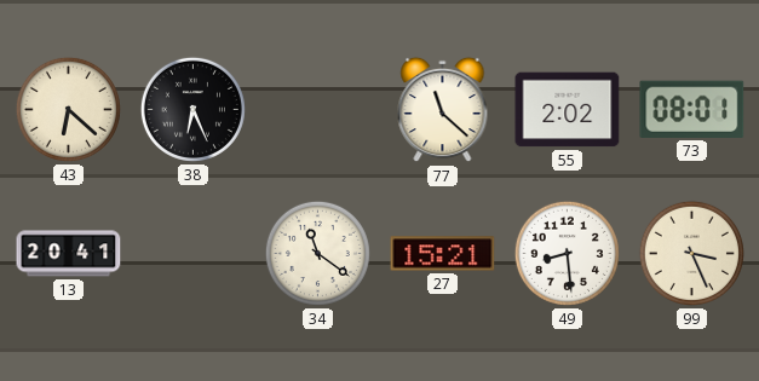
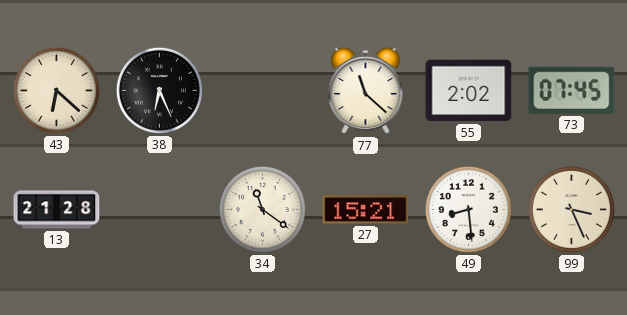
73: 08:01 -> 07:45
13: 20:41 -> 21:28
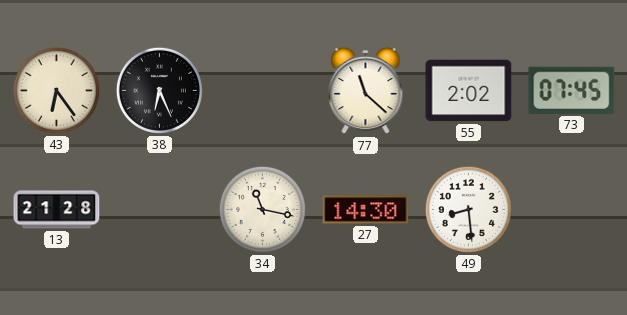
43: 6:22 -> 6:24
34: 11:21 -> 11:17
27: 15:21 -> 14:30
99: 3:26 -> none
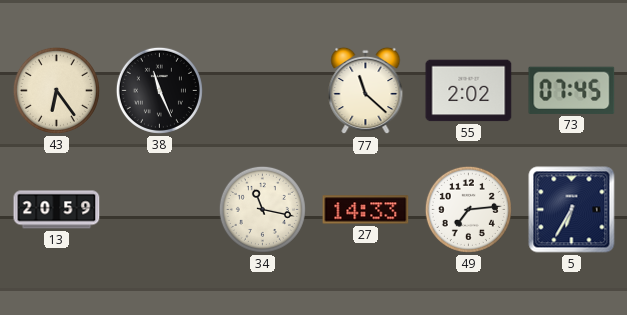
38: 6:26 -> 11:26
13: 21:28 -> 20:59
27: 14:30 -> 14:33
49: 8:29 -> 7:14
5: none -> 6:35
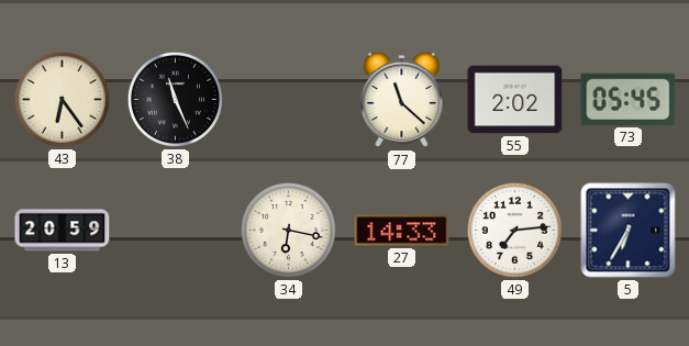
73: 07:45 -> 05:45
34: 11:17 -> 6:17
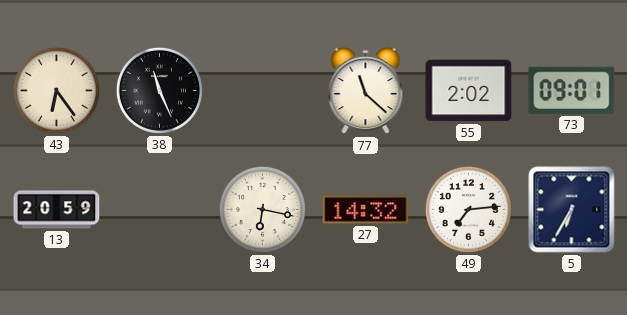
73: 05:45 -> 09:01
27: 14:33 -> 14:32
